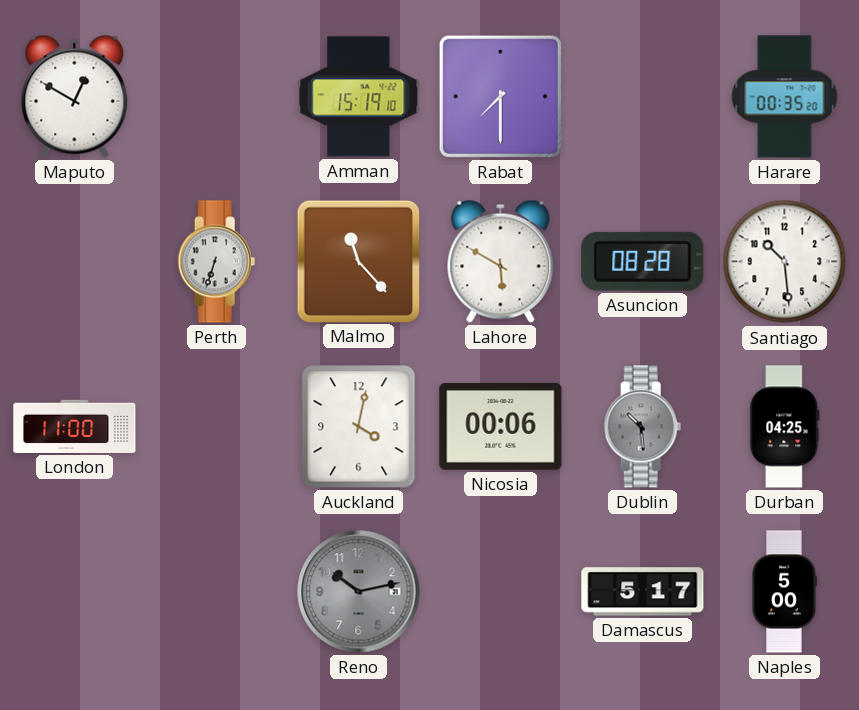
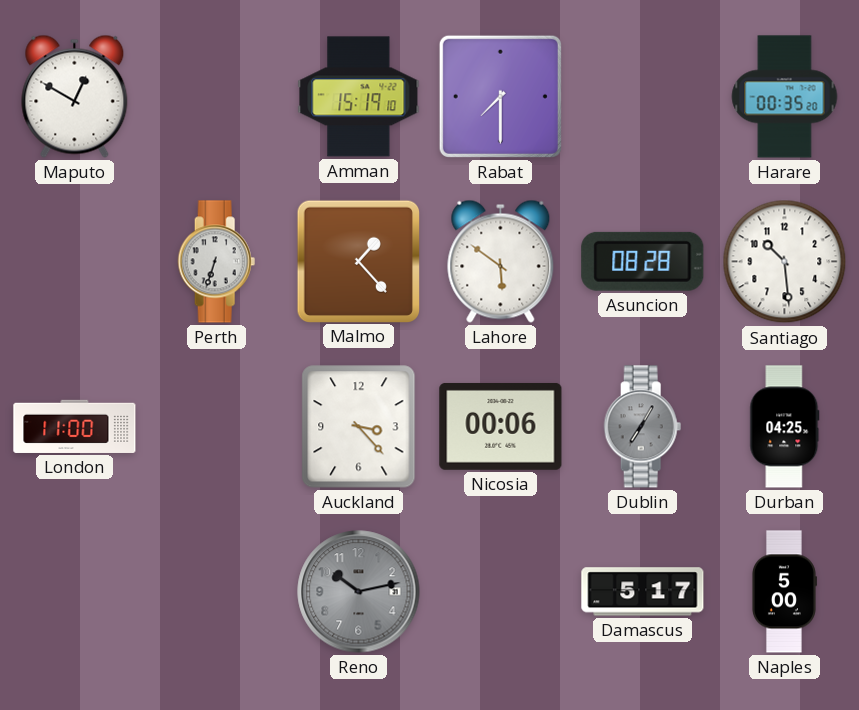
Malmo: 11:23 -> 1:23
Lahore: 5:50 -> 5:51
Auckland: 4:02 -> 3:23
Dublin: 10:29 -> 7:05
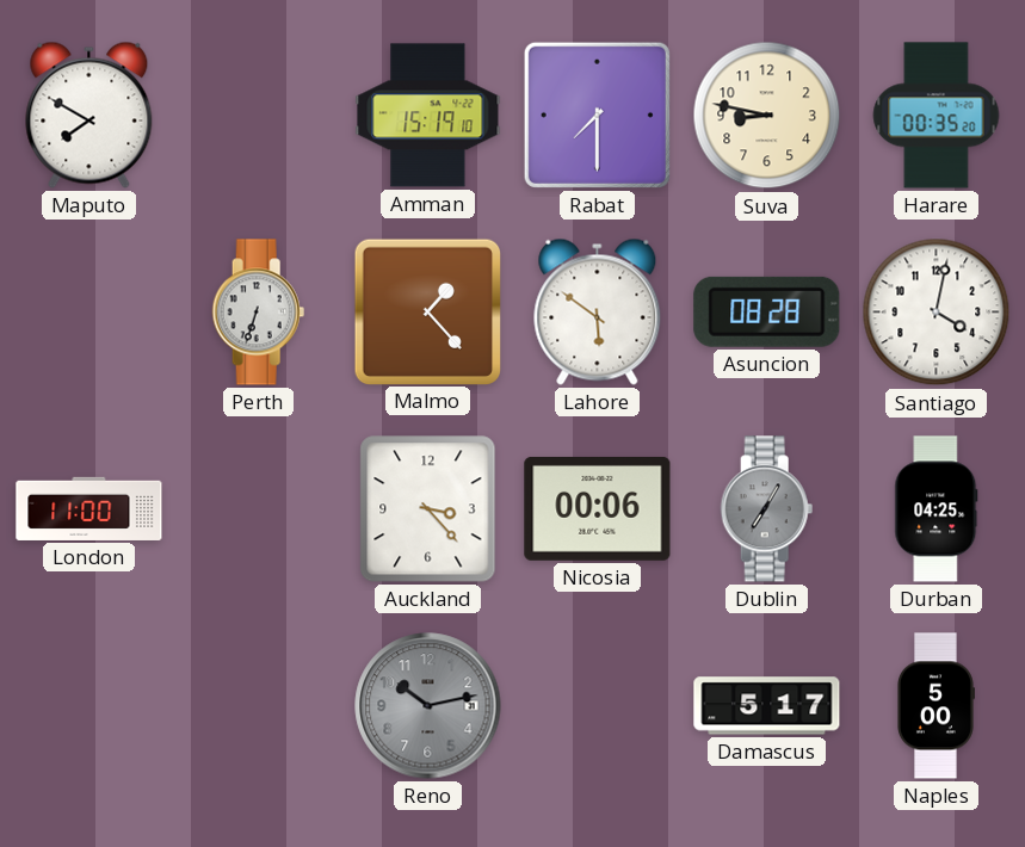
Maputo: 12:50 -> 7:50
Suva: none -> 8:47
Santiago: 10:29 -> 4:02
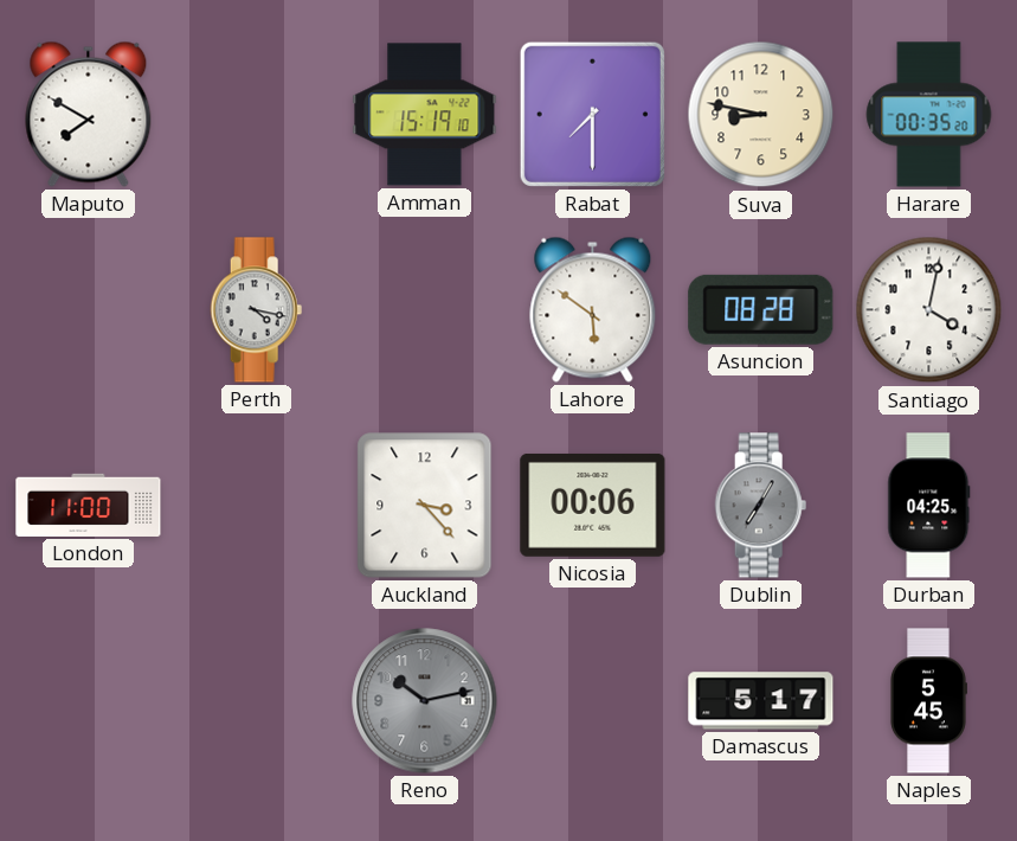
Perth: 6:33 -> 4:17
Malmo: 1:23 -> none
Naples: 5:00 -> 5:45
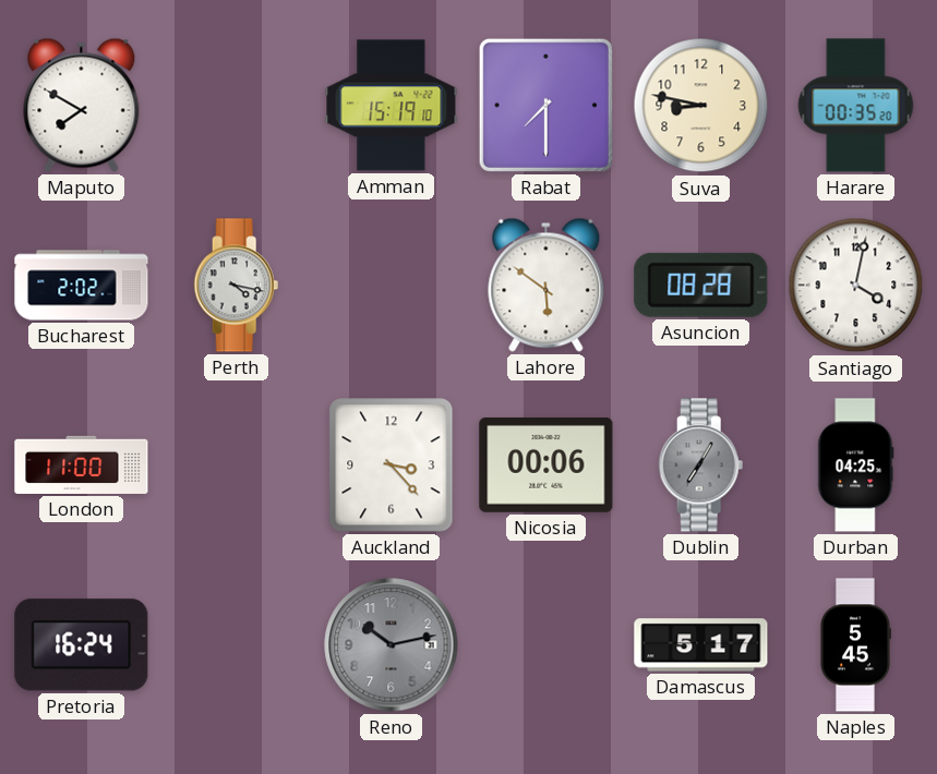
Bucharest: none -> 2:02
Pretoria: none -> 16:24
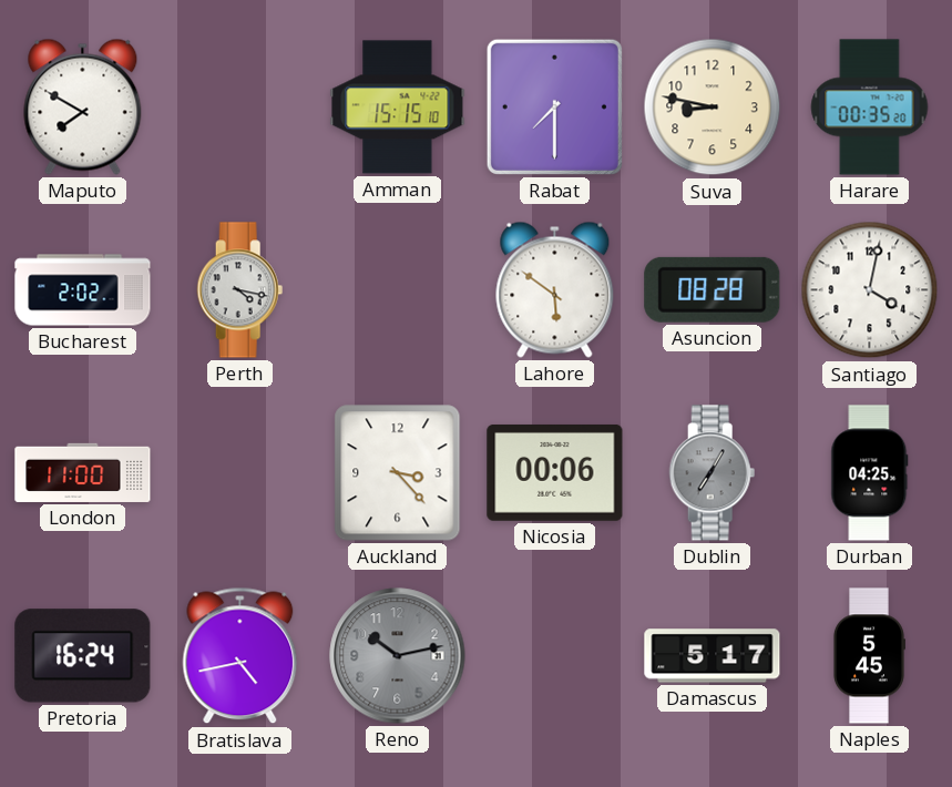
Amman: 15:19 -> 15:15
Bratislava: none -> 4:43
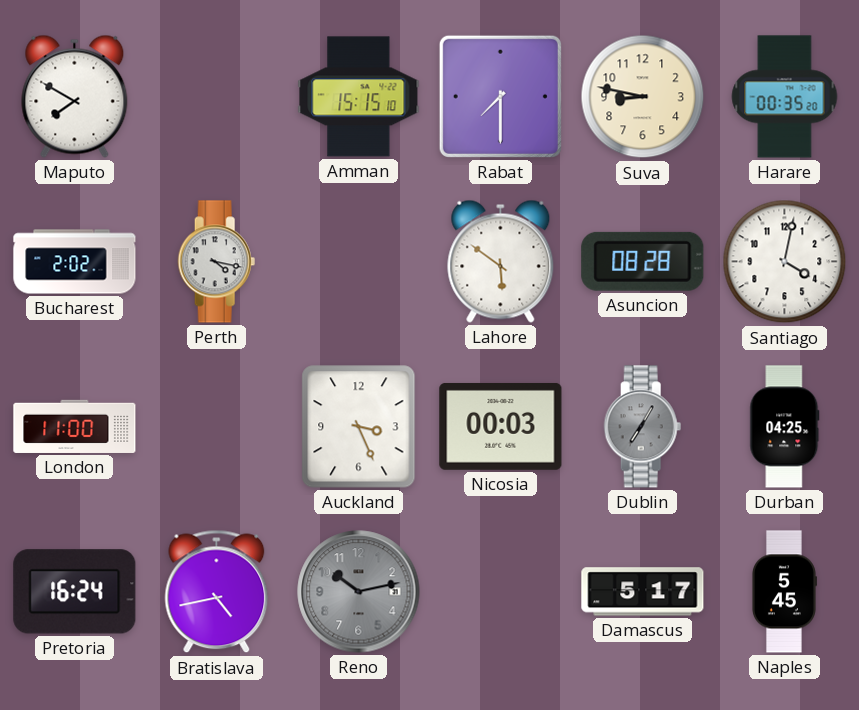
Auckland: 3:23 -> 3:26
Nicosia: 00:06 -> 00:03
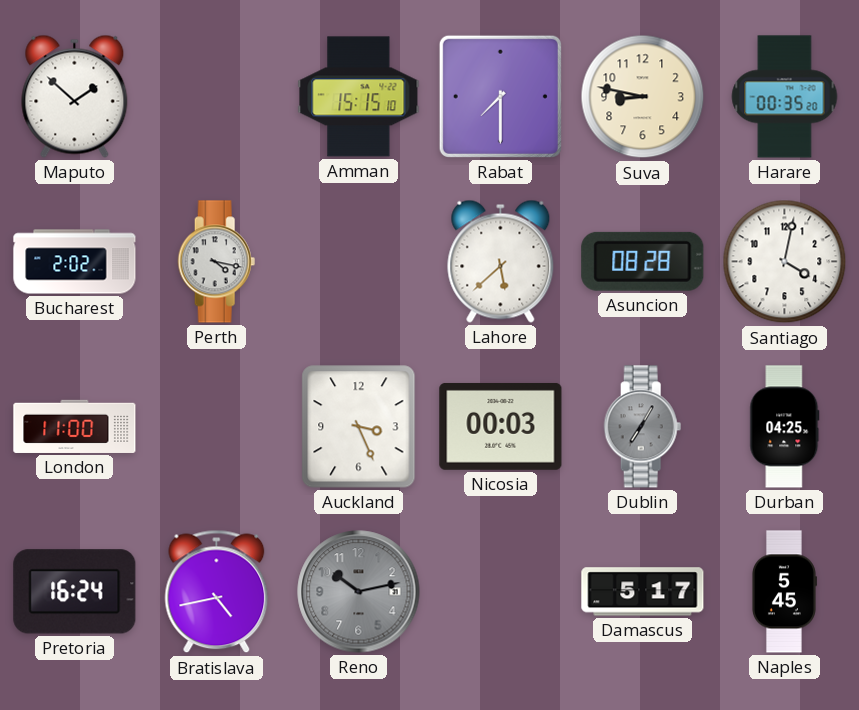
Maputo: 7:50 -> 1:52
Lahore: 5:51 -> 5:38
